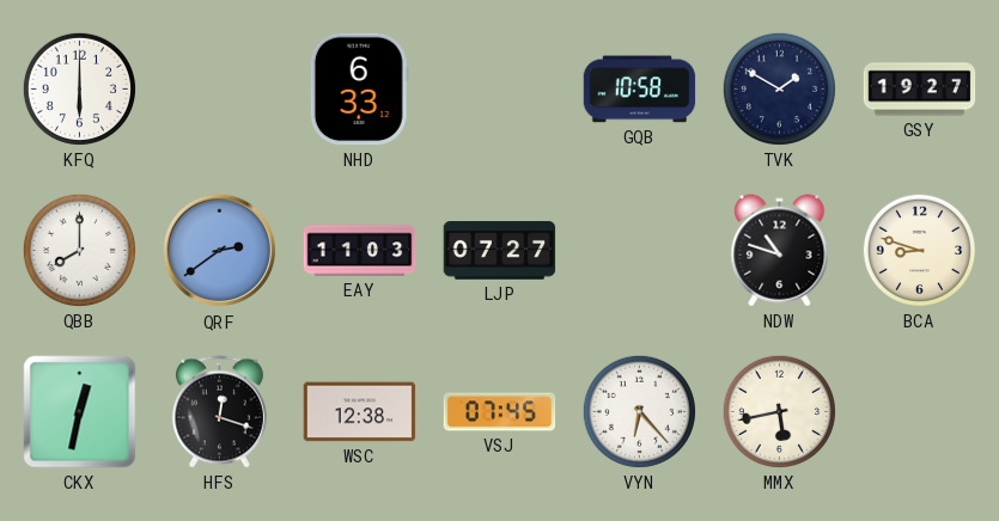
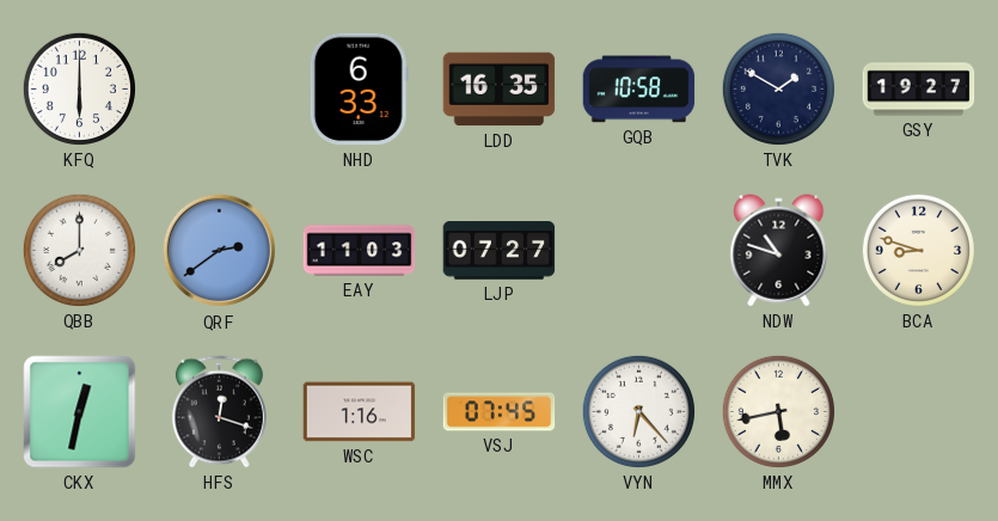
LDD: none -> 16:35
WSC: 12:38 -> 1:16
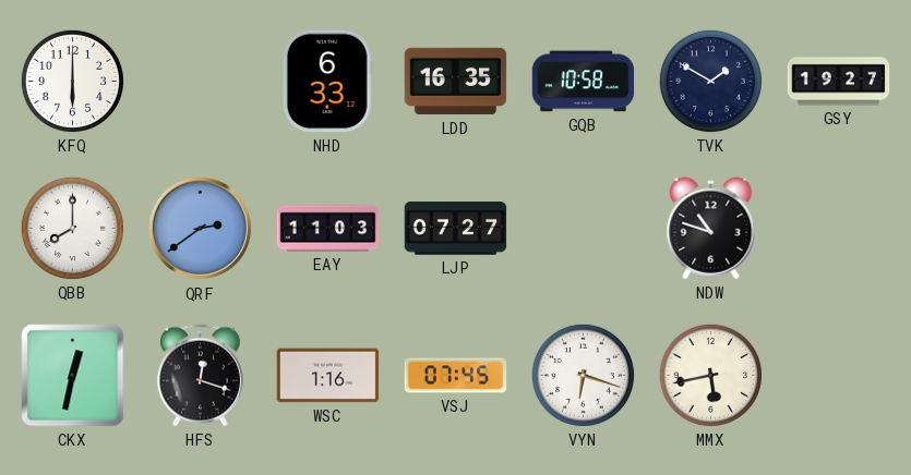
BCA: 8:48 -> none
VYN: 6:23 -> 6:18
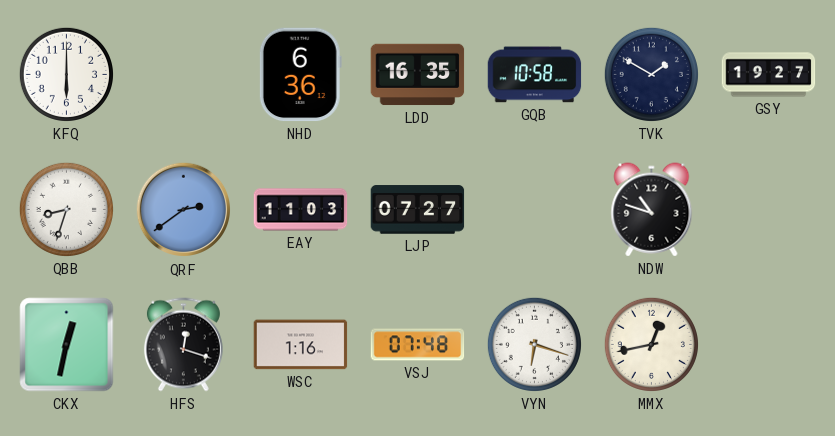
NHD: 6:33 -> 6:36
QBB: 8:00 -> 8:33
VSJ: 07:45 -> 07:48
MMX: 5:43 -> 12:43
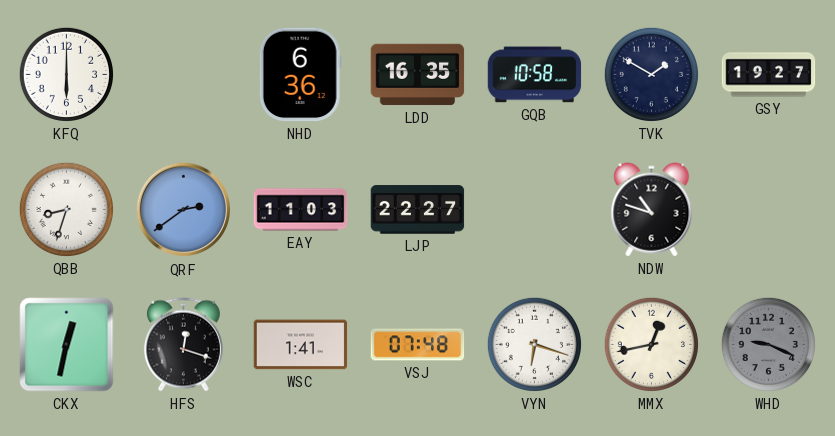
LJP: 07:27 -> 22:27
WSC: 1:16 -> 1:41
WHD: none -> 9:19
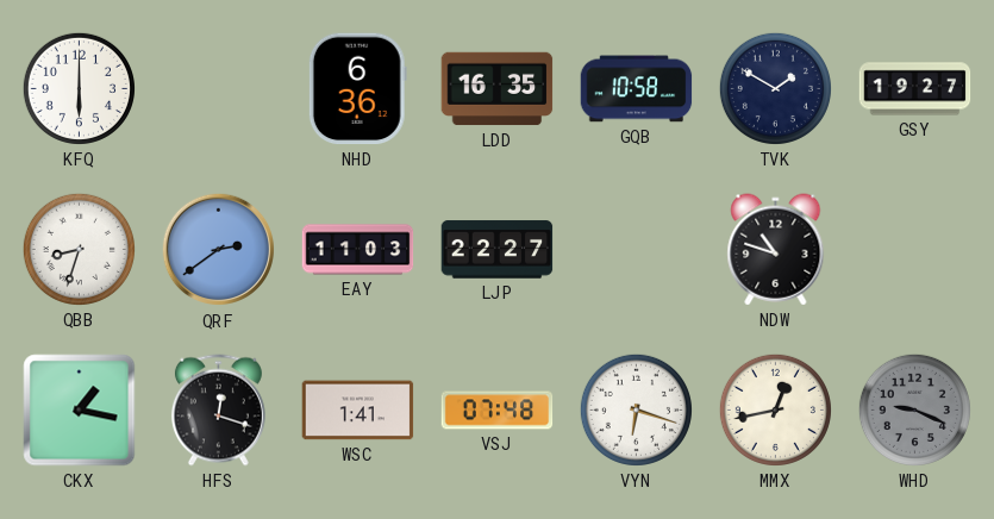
CKX: 12:32 -> 1:17
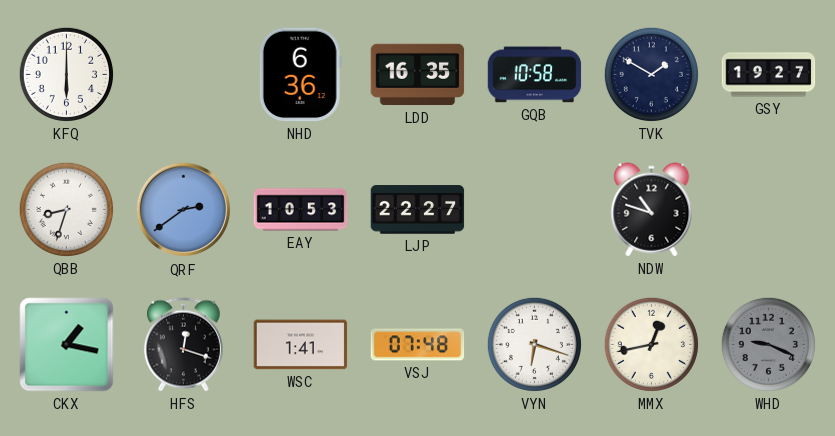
EAY: 11:03 -> 10:53
